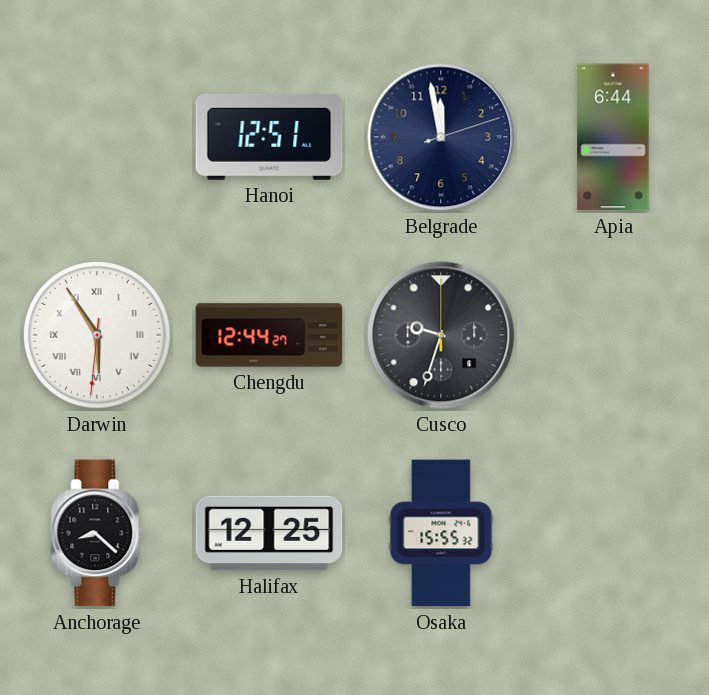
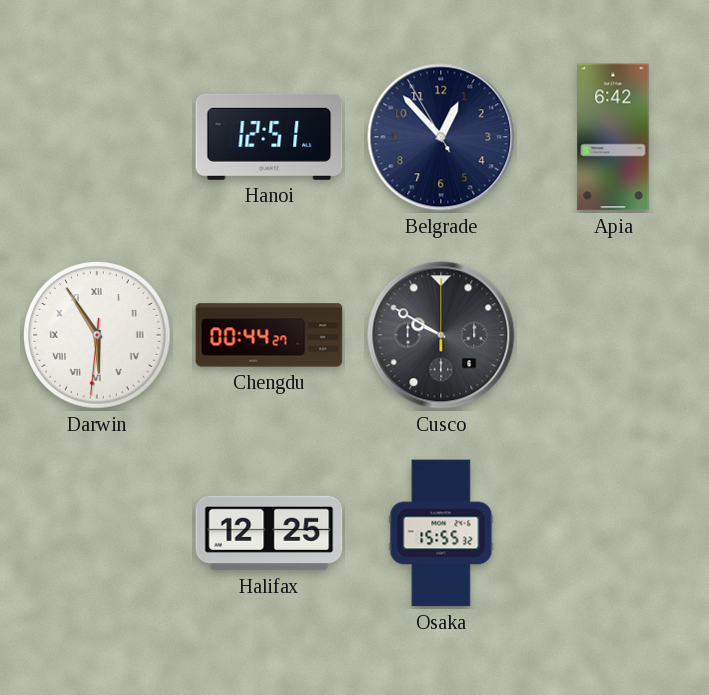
Belgrade: 11:58 -> 12:52
Apia: 6:44 -> 6:42
Chengdu: 12:44 -> 00:44
Cusco: 9:33 -> 9:50
Anchorage: 8:22 -> none
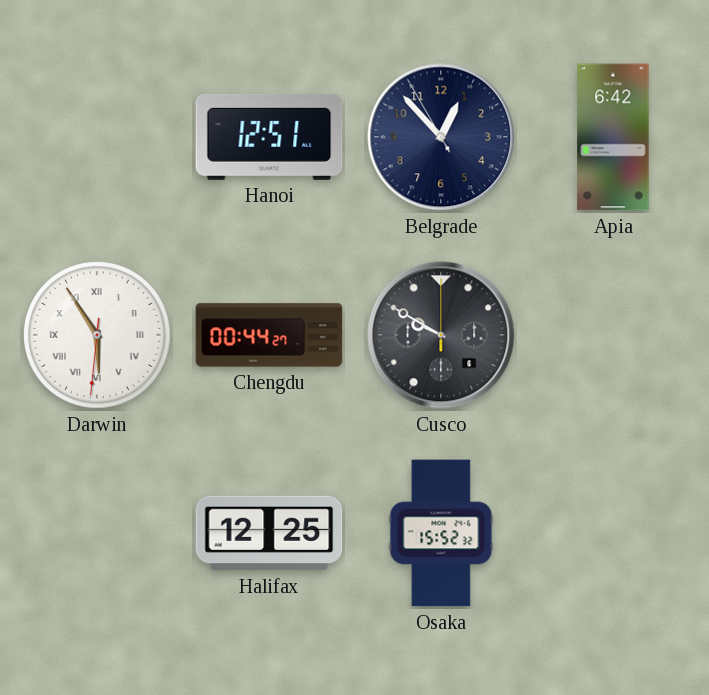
Osaka: 15:55 -> 15:52
